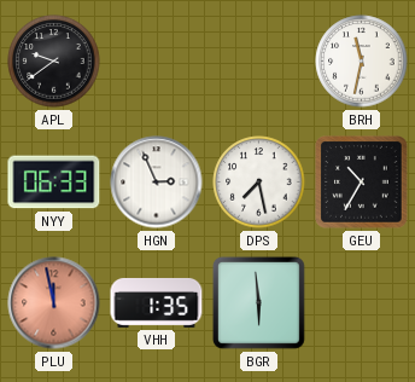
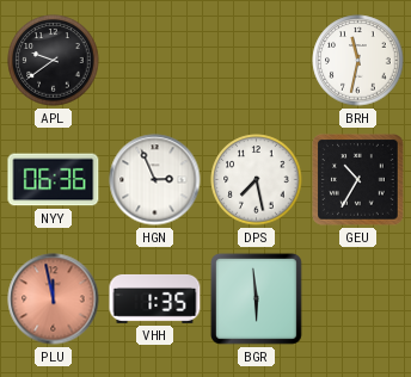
NYY: 06:33 -> 06:36
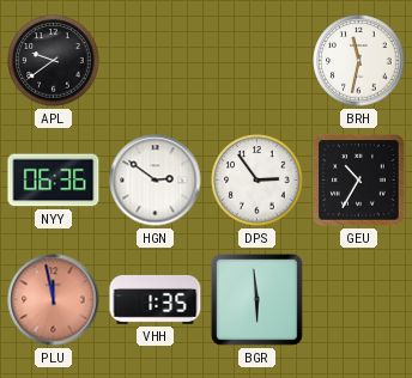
HGN: 2:56 -> 2:51
DPS: 7:28 -> 2:54
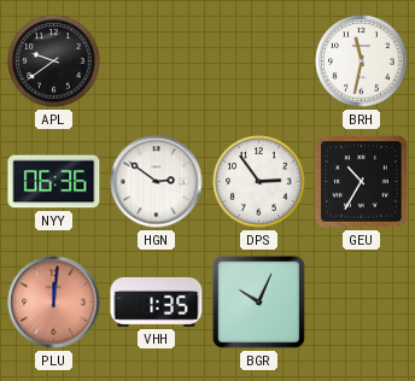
PLU: 11:58 -> 12:01
BGR: 5:59 -> 10:04
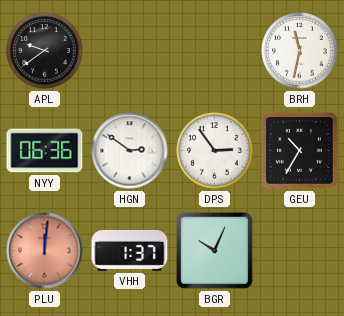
VHH: 1:35 -> 1:37
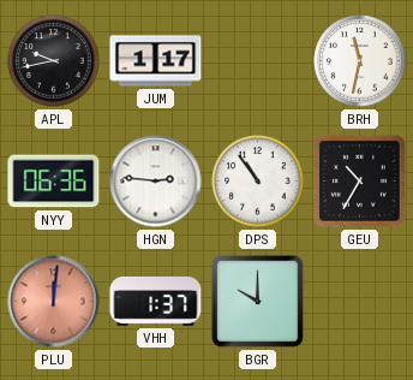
APL: 9:39 -> 9:43
JUM: none -> 1:17
HGN: 2:51 -> 2:46
DPS: 2:54 -> 10:54
BGR: 10:04 -> 10:00
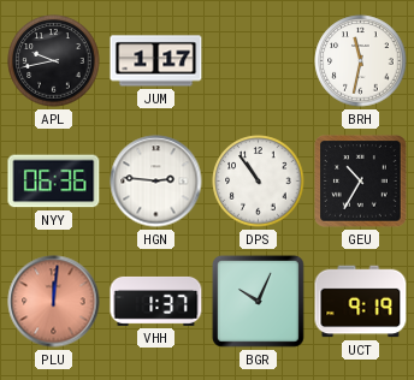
BGR: 10:00 -> 10:04
UCT: none -> 9:19
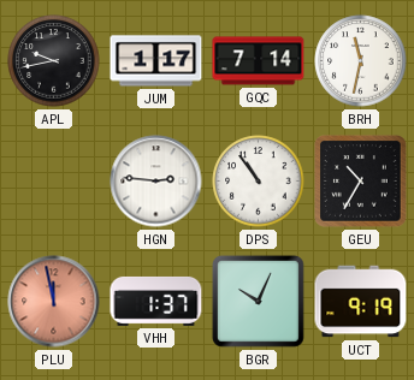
GQC: none -> 7:14
NYY: 06:36 -> none
PLU: 12:01 -> 11:58
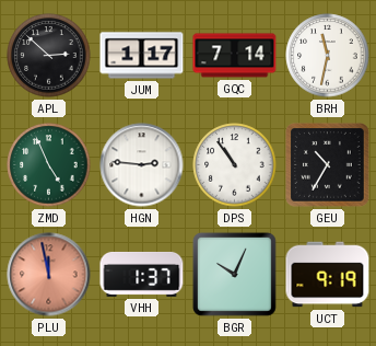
APL: 9:43 -> 2:52
ZMD: none -> 4:56
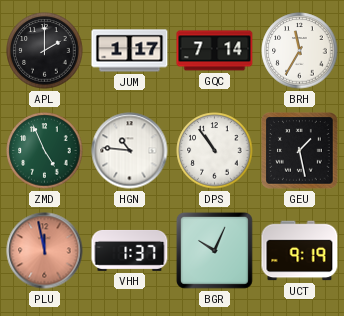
APL: 2:52 -> 2:00
BRH: 11:32 -> 11:35
HGN: 2:46 -> 10:46
GEU: 10:35 -> 1:28
